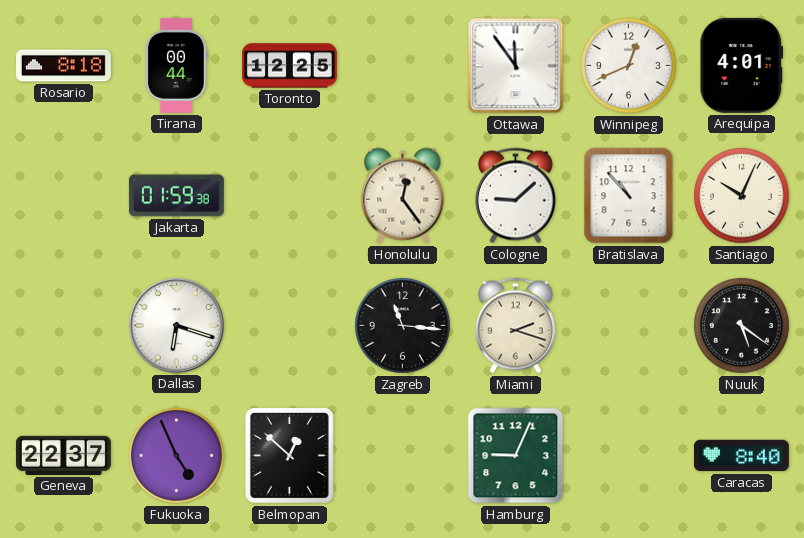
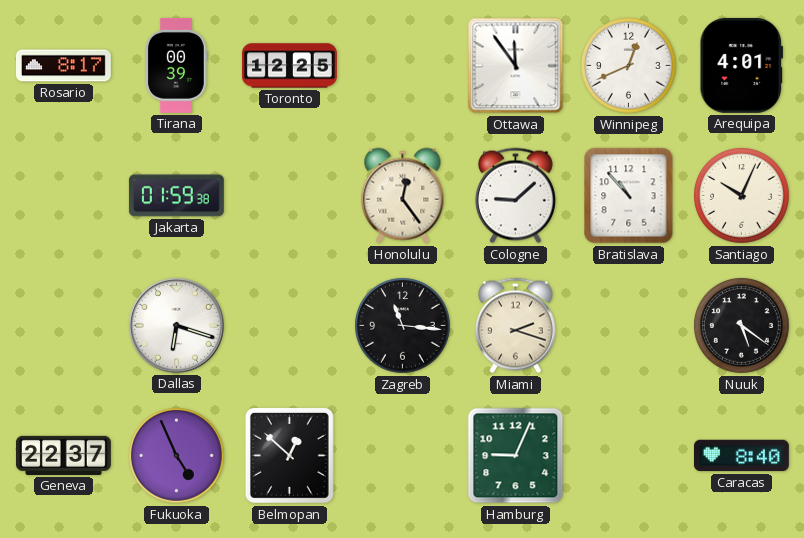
Rosario: 8:18 -> 8:17
Tirana: 00:44 -> 00:39
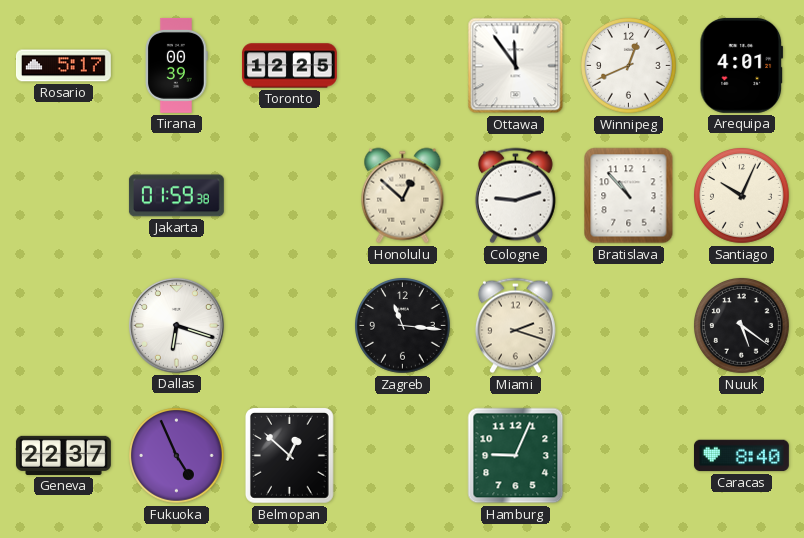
Rosario: 8:17 -> 5:17
Honolulu: 12:24 -> 12:52
Cologne: 9:08 -> 9:12
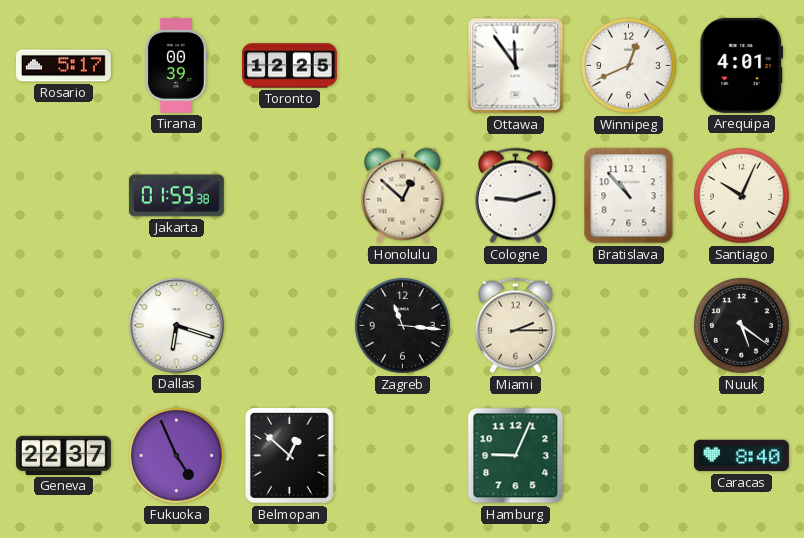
Miami: 2:18 -> 2:15
